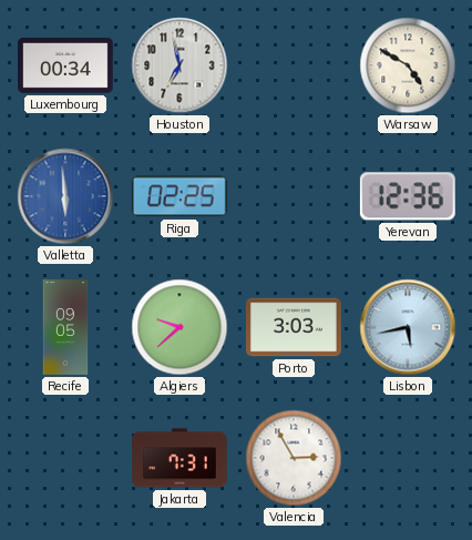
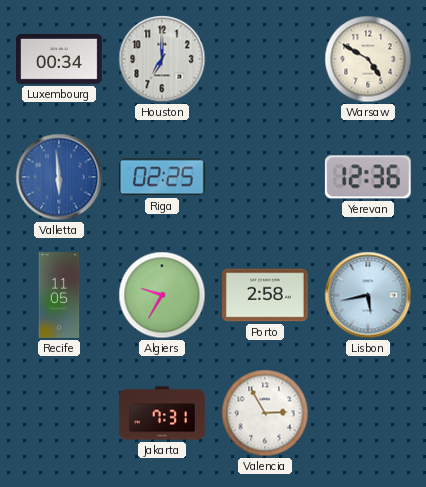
Houston: 6:58 -> 7:00
Recife: 09:05 -> 11:05
Algiers: 9:38 -> 9:35
Porto: 3:03 -> 2:58
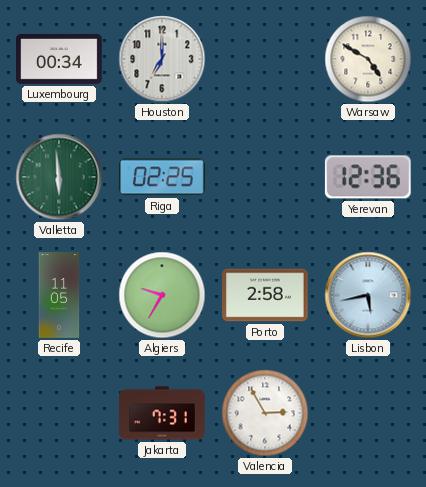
Valletta dial: blue -> green
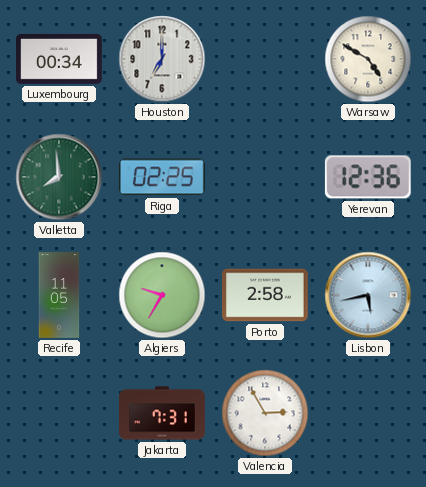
Valletta: 5:59 -> 7:59
